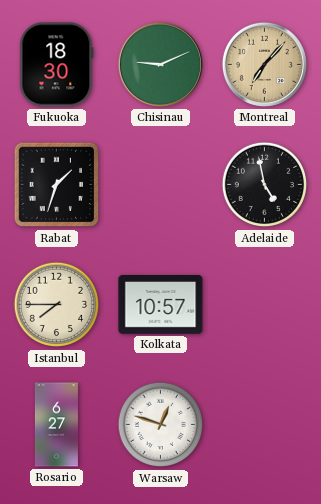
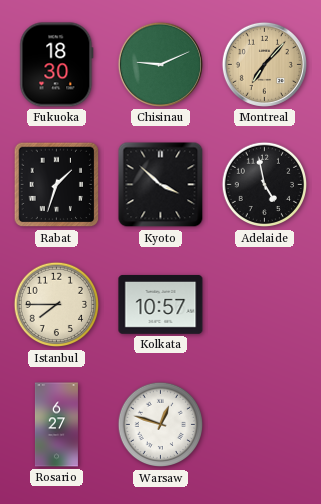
Kyoto: none -> 3:52
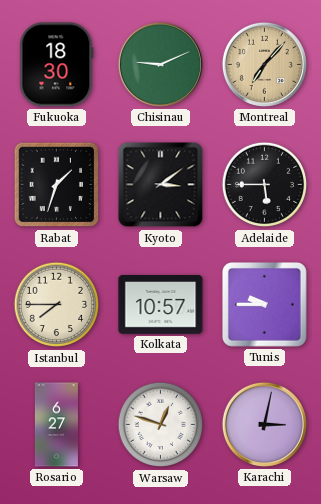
Kyoto: 3:52 -> 3:09
Adelaide: 4:58 -> 5:45
Tunis: none -> 9:45
Karachi: none -> 3:02
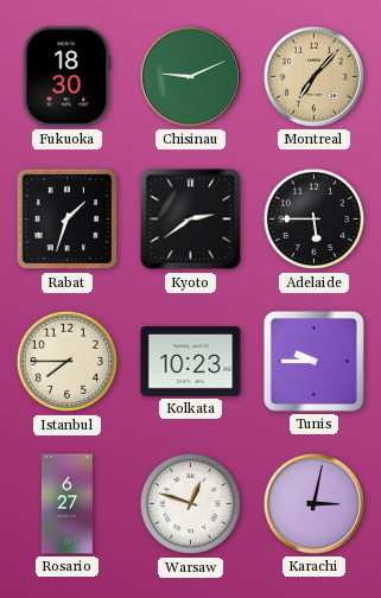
Kyoto: 3:09 -> 2:39
Kolkata: 10:57 -> 10:23
